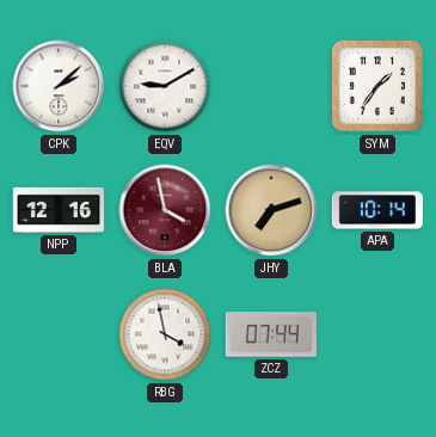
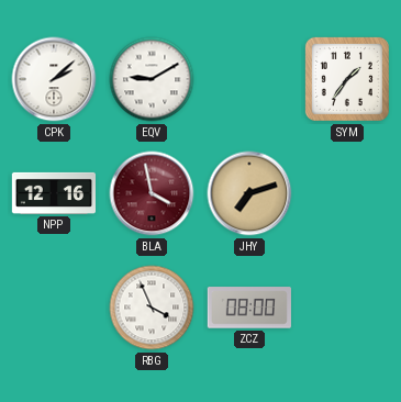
APA: 10:14 -> none
RBG: 3:58 -> 3:56
ZCZ: 07:44 -> 08:00
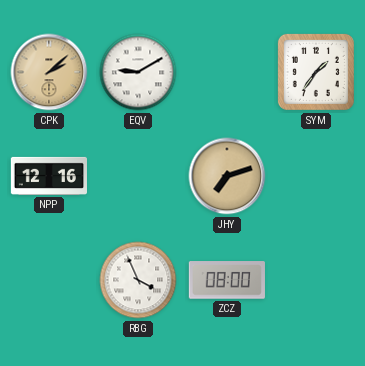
CPK dial: white -> champagne
BLA: 3:58 -> none
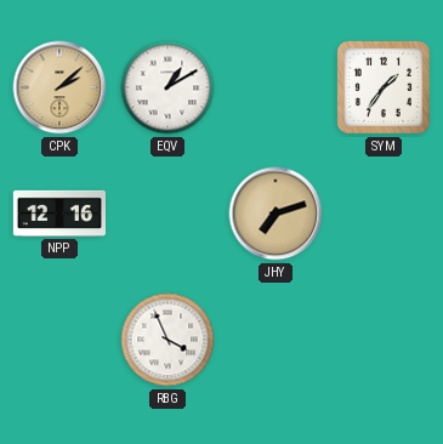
EQV: 9:10 -> 1:10
ZCZ: 08:00 -> none
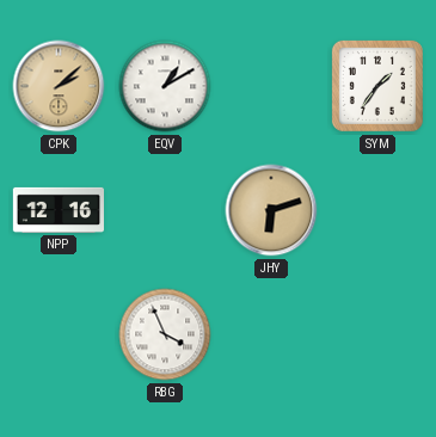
JHY: 7:12 -> 6:12
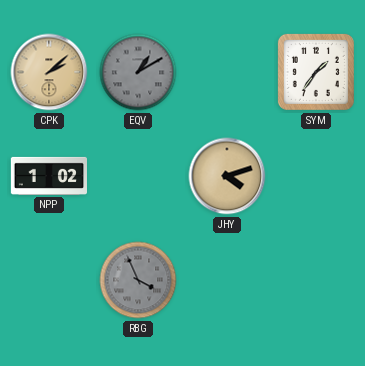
EQV dial: white -> grey
NPP: 12:16 -> 1:02
JHY: 6:12 -> 4:12
RBG dial: white -> grey
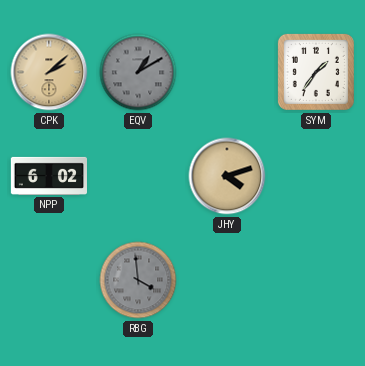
NPP: 1:02 -> 6:02
RBG: 3:56 -> 3:59
